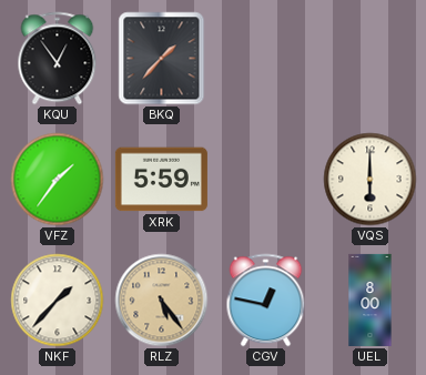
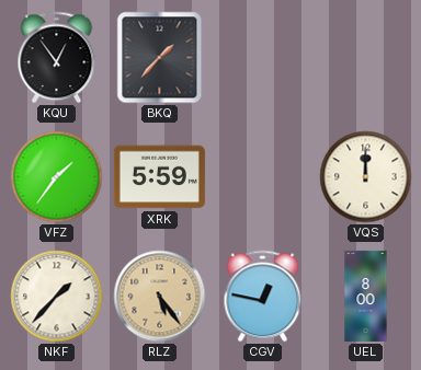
VQS: 6:00 -> 12:00
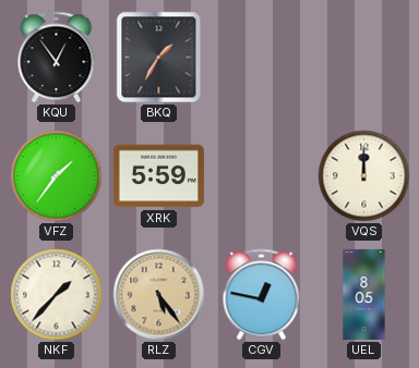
BKQ: 1:37 -> 1:35
UEL: 8:00 -> 8:05
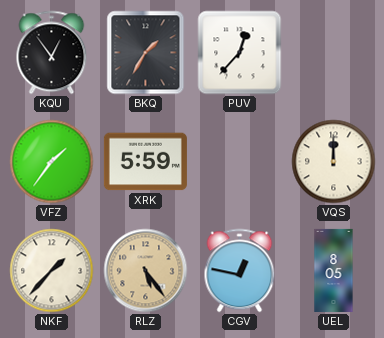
PUV: none -> 12:37
